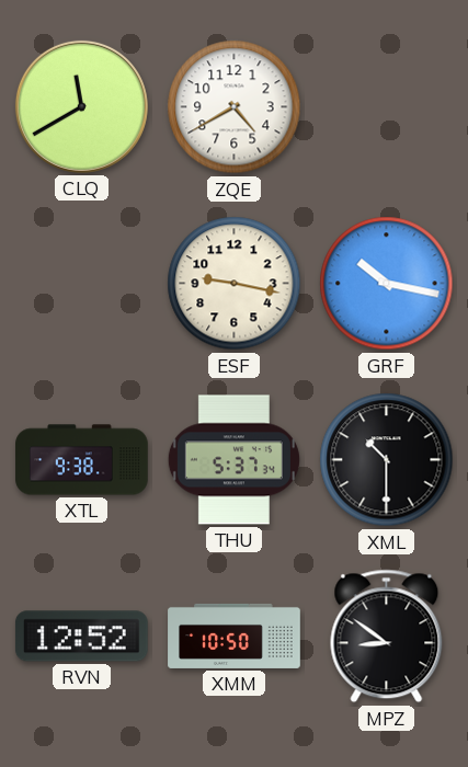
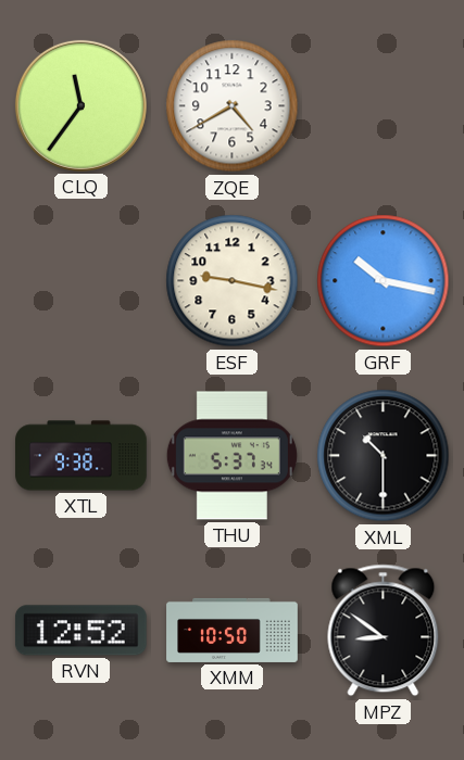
CLQ: 11:40 -> 11:36
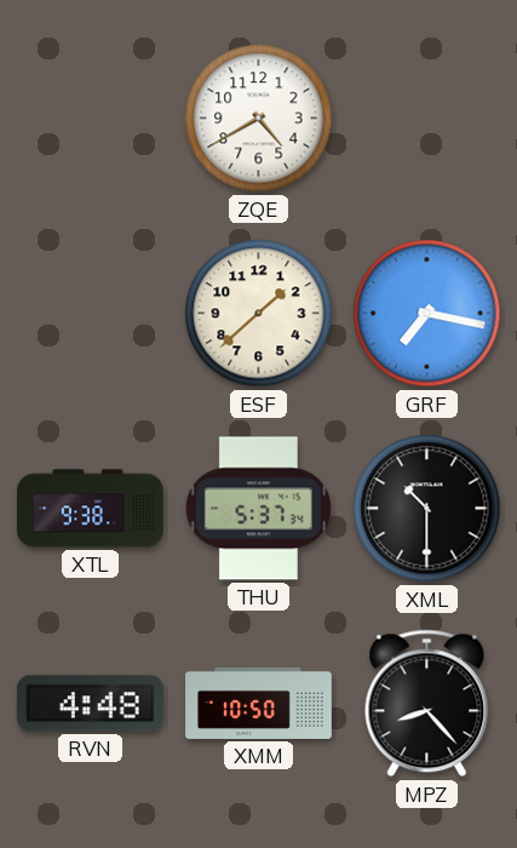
CLQ: 11:36 -> none
ESF: 9:17 -> 1:38
GRF: 10:17 -> 7:17
RVN: 12:52 -> 4:48
MPZ: 8:51 -> 8:23
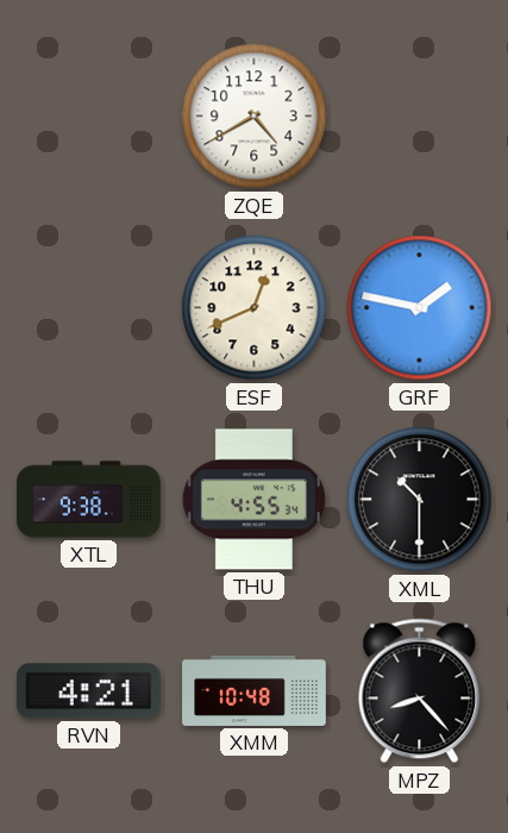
ESF: 1:38 -> 12:41
GRF: 7:17 -> 1:47
THU: 5:37 -> 4:55
RVN: 4:48 -> 4:21
XMM: 10:50 -> 10:48
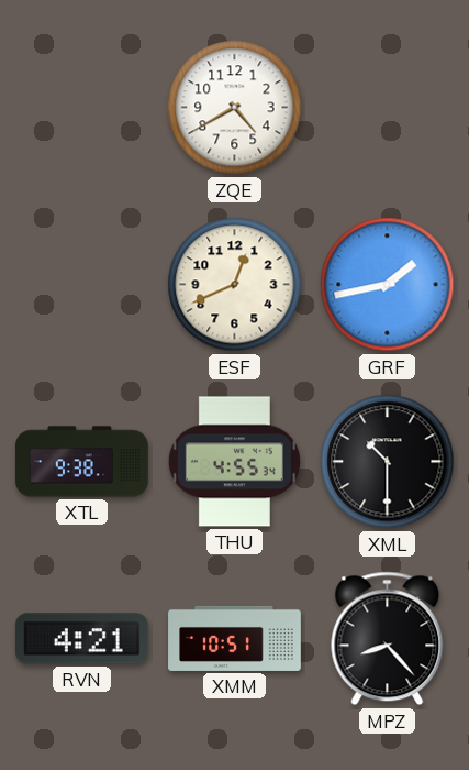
GRF: 1:47 -> 1:43
XMM: 10:48 -> 10:51
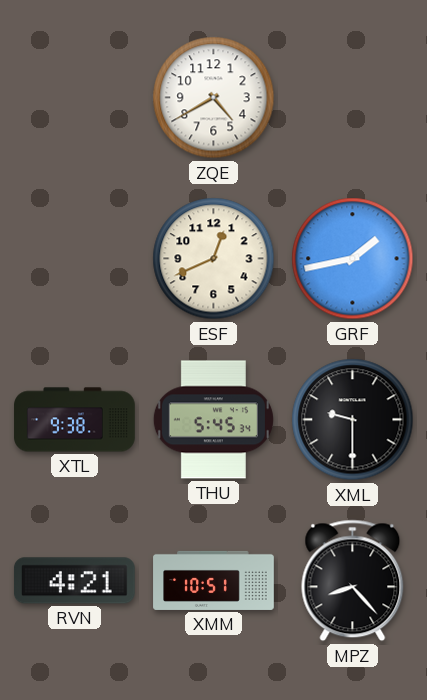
THU: 4:55 -> 5:45
XML: 10:30 -> 9:30
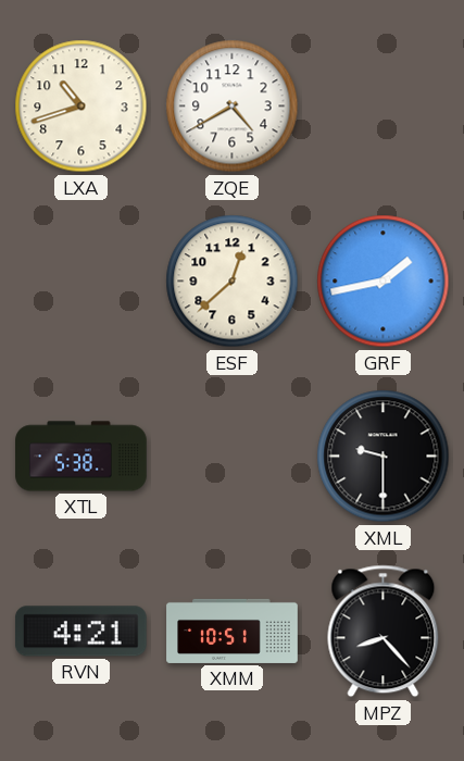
LXA: none -> 10:42
ESF: 12:41 -> 12:38
XTL: 9:38 -> 5:38
THU: 5:45 -> none
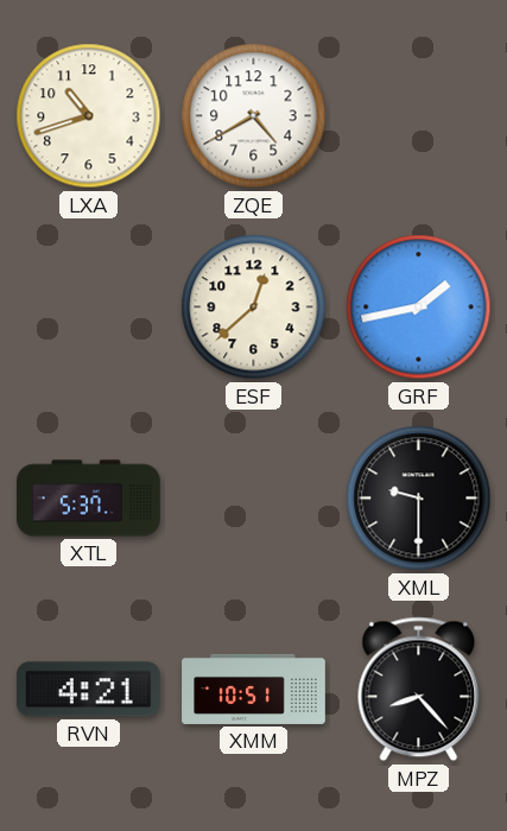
XTL: 5:38 -> 5:37
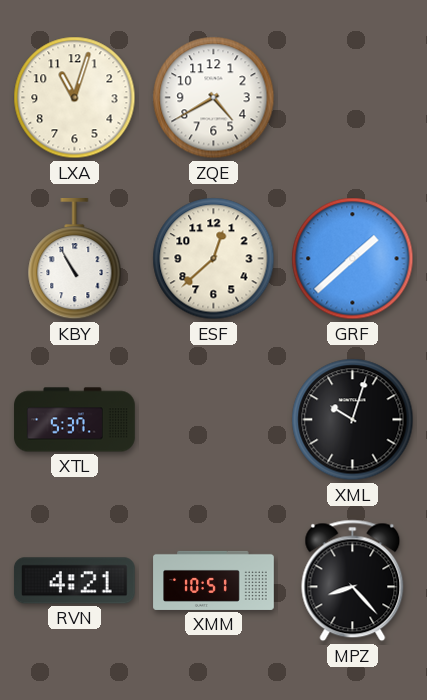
LXA: 10:42 -> 11:03
KBY: none -> 10:55
GRF: 1:43 -> 1:38
XML: 9:30 -> 10:03
